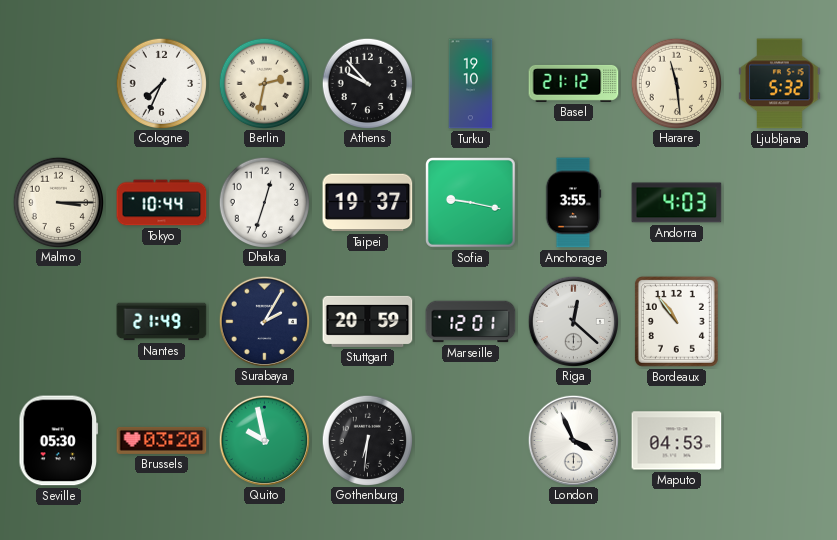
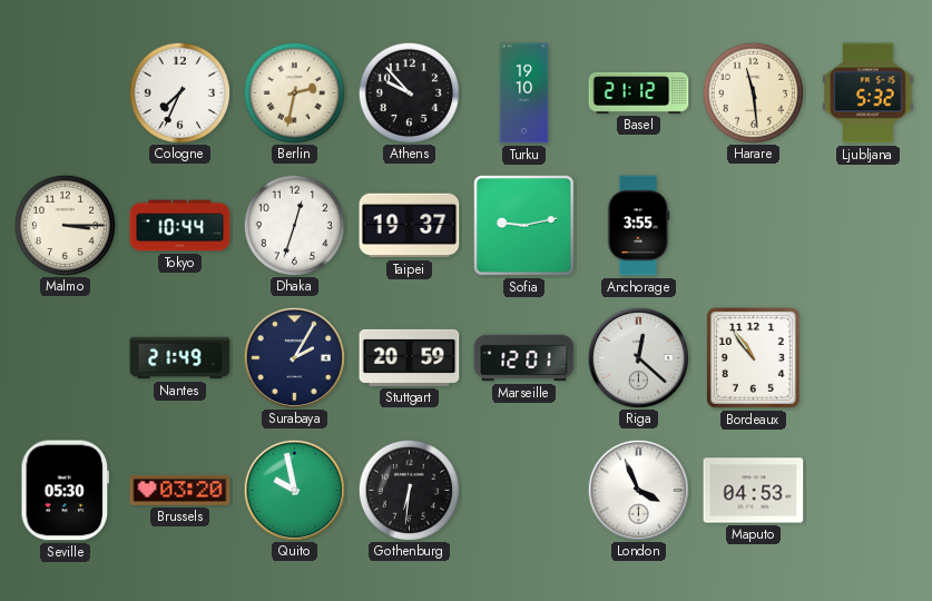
Sofia: 9:17 -> 9:13
Andorra: 4:03 -> none
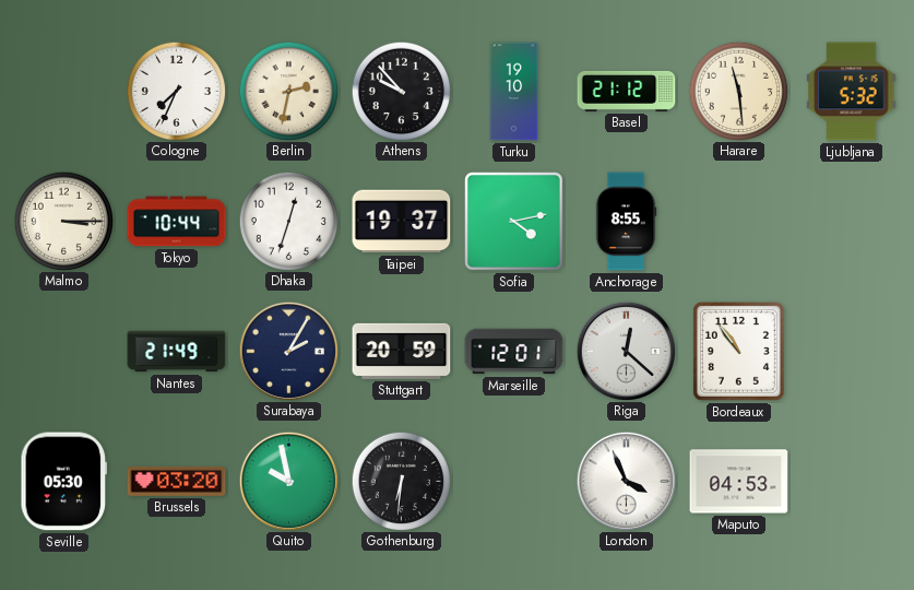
Sofia: 9:13 -> 4:13
Anchorage: 3:55 -> 8:55
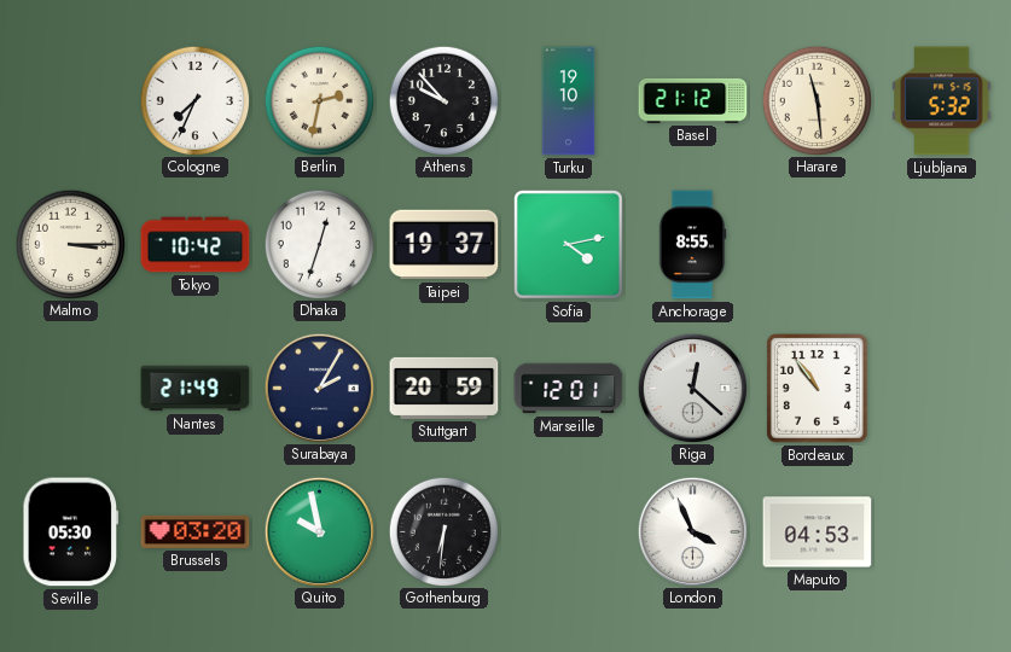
Tokyo: 10:44 -> 10:42
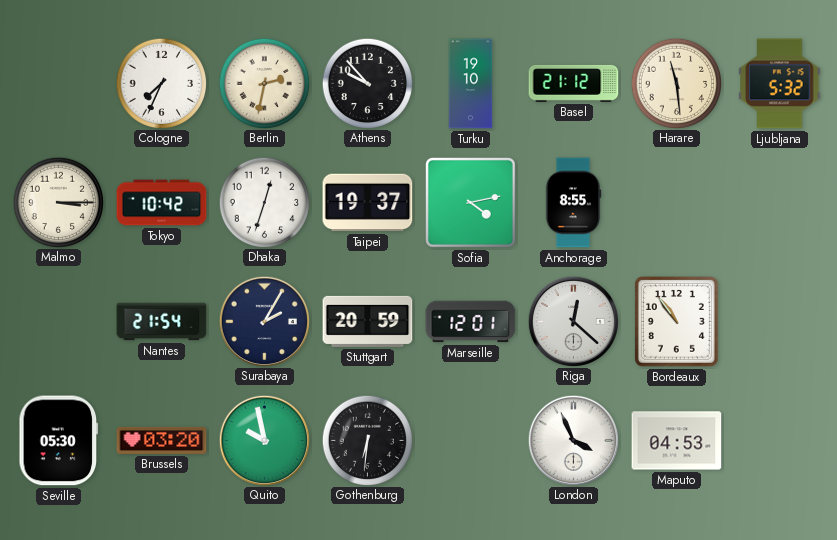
Nantes: 21:49 -> 21:54
